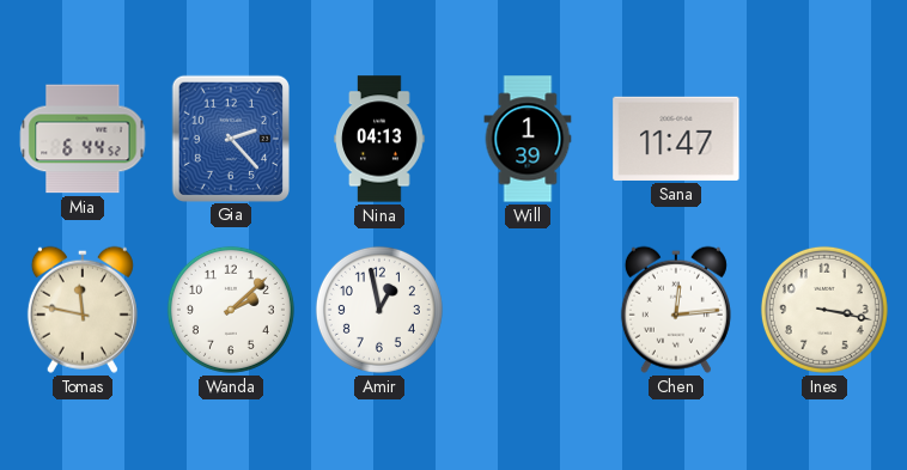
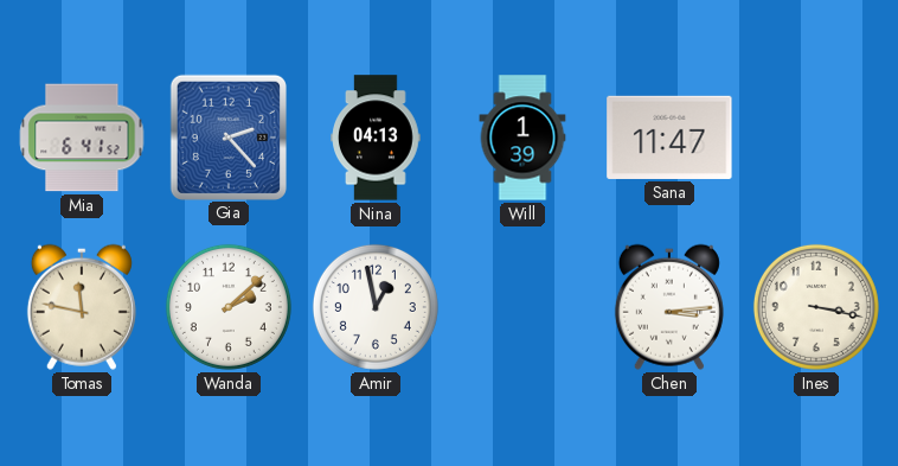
Mia: 6:44 -> 6:41
Chen: 12:14 -> 3:14
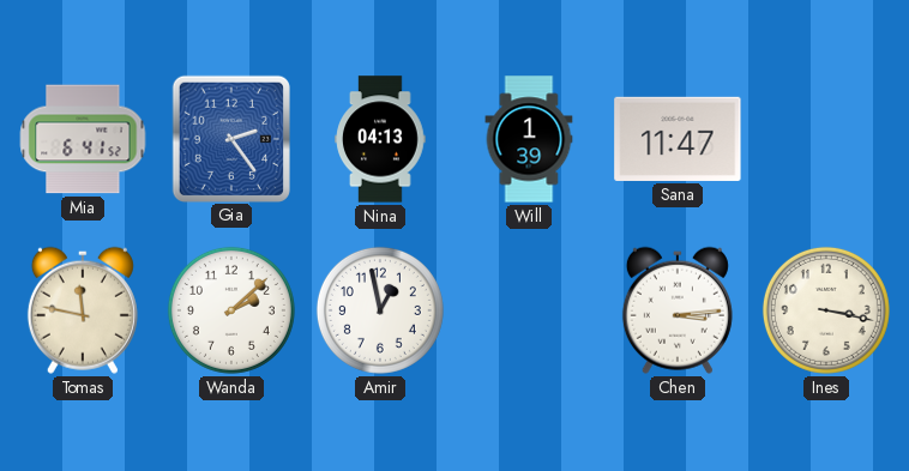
Gia: 2:23 -> 2:24
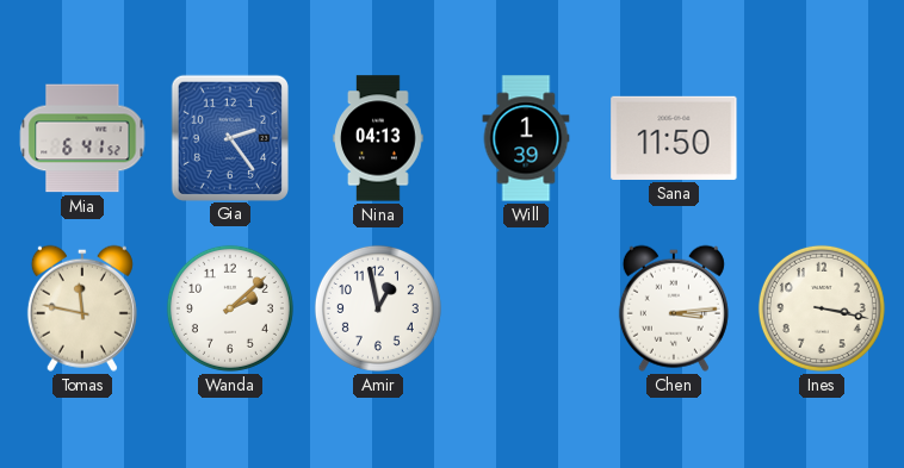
Sana: 11:47 -> 11:50
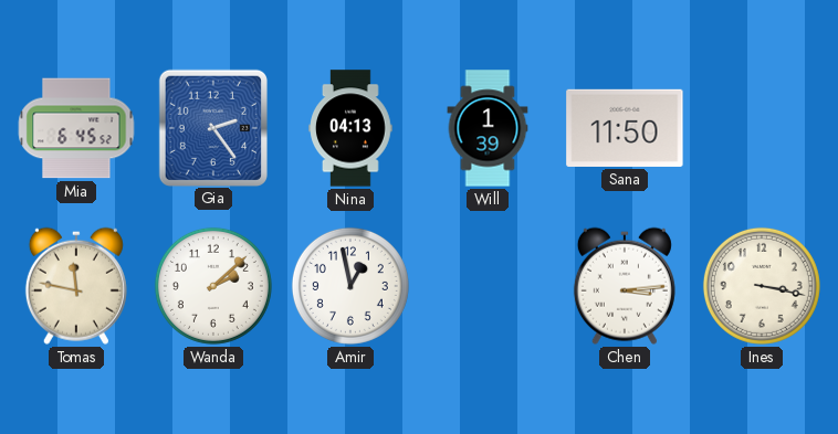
Mia: 6:41 -> 6:45
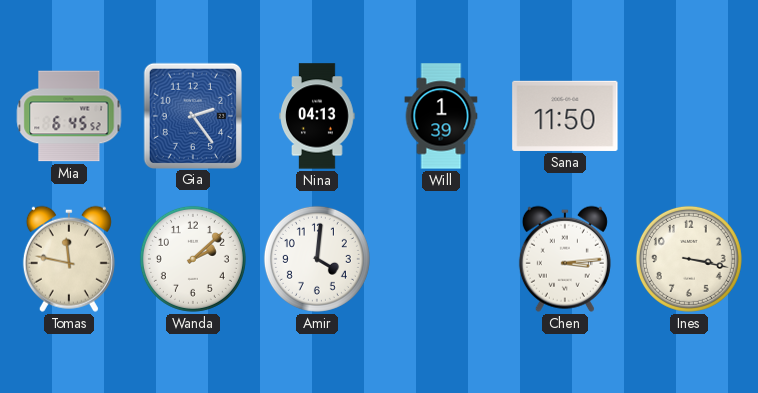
Amir: 12:58 -> 4:01
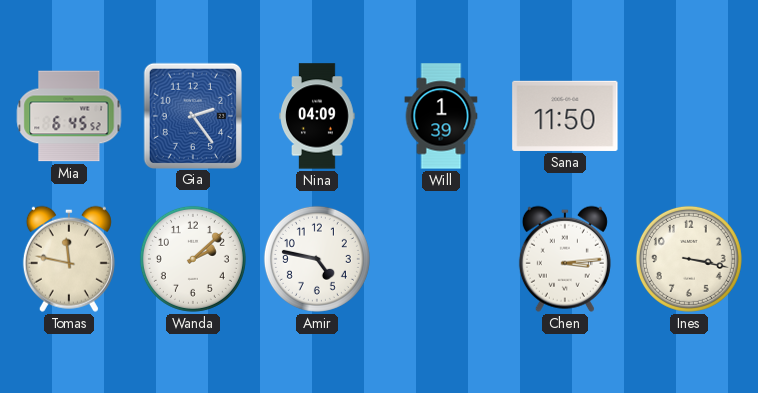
Nina: 04:13 -> 04:09
Amir: 4:01 -> 4:47
